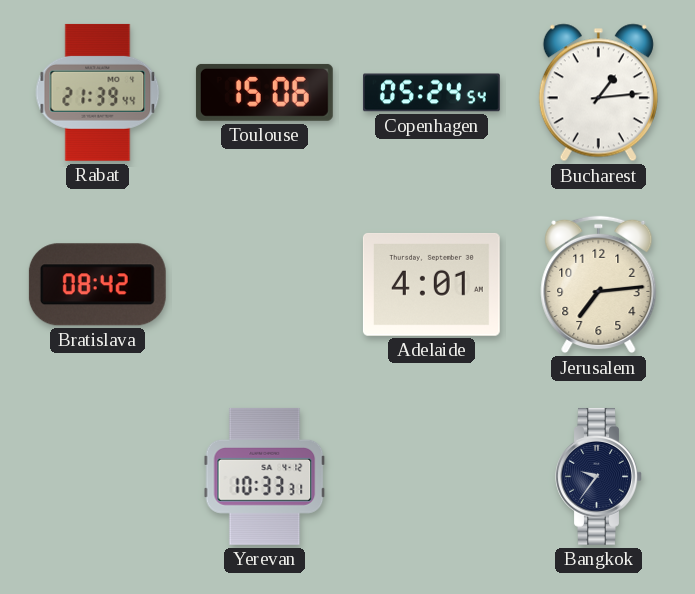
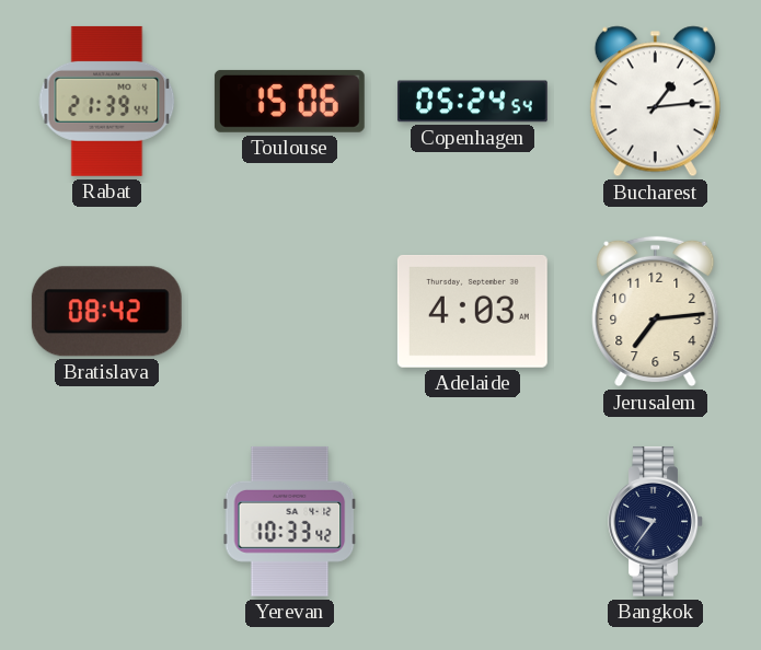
Adelaide: 4:01 -> 4:03
Yerevan: 10:33:31 -> 10:33:42
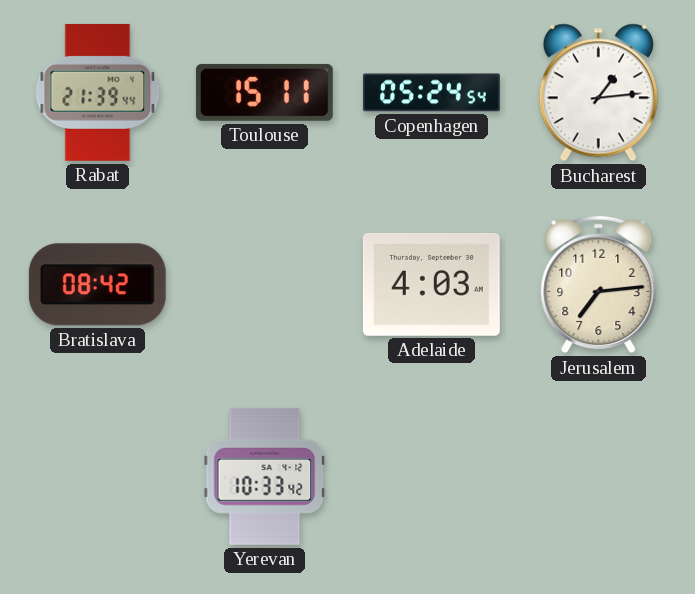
Toulouse: 15:06 -> 15:11
Bangkok: 9:36 -> none
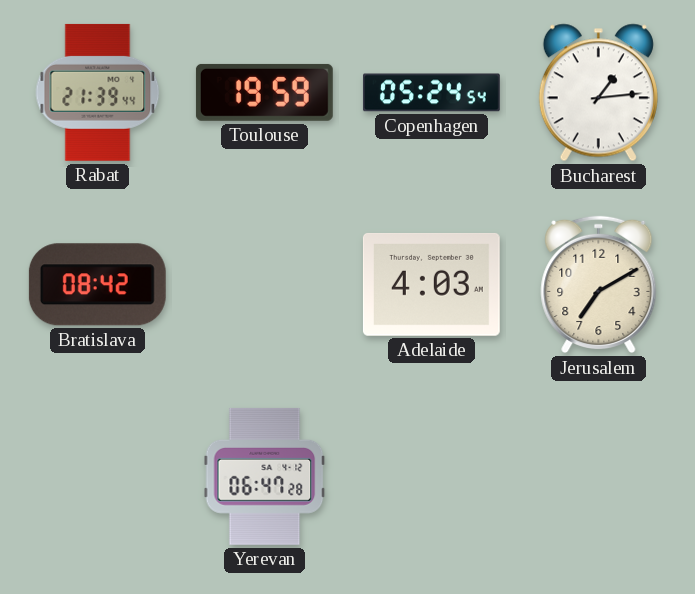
Toulouse: 15:11 -> 19:59
Jerusalem: 7:14 -> 7:10
Yerevan: 10:33 -> 06:47
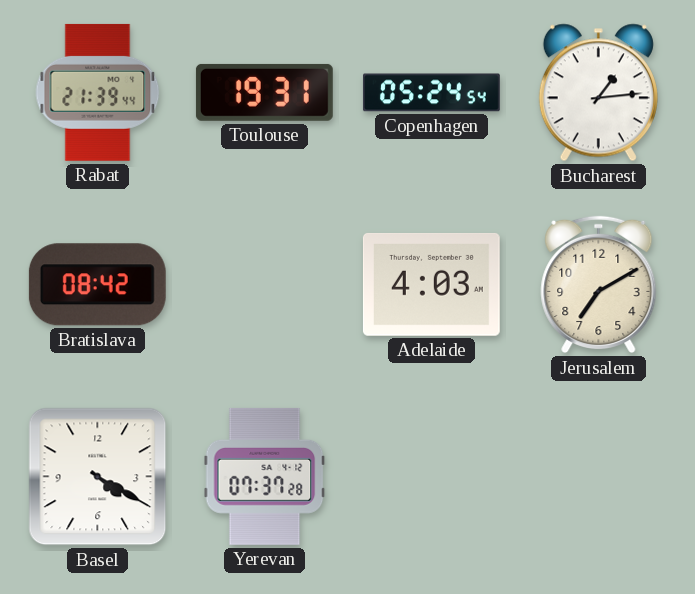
Toulouse: 19:59 -> 19:31
Basel: none -> 4:20
Yerevan: 06:47 -> 07:37
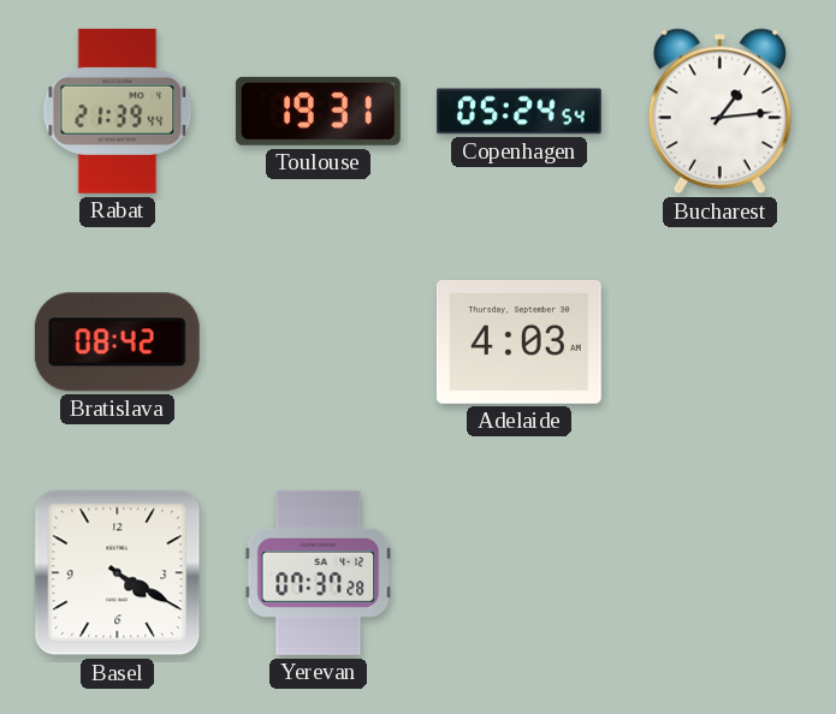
Jerusalem: 7:10 -> none
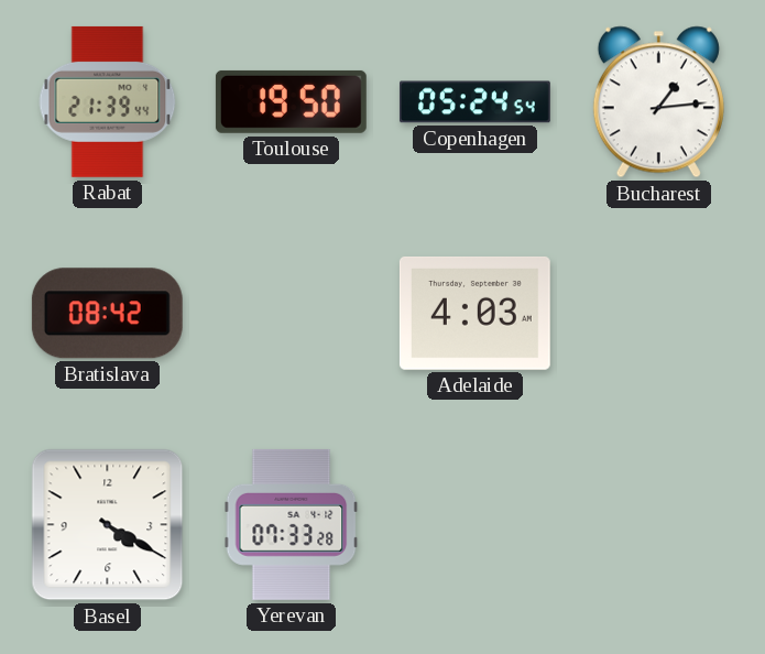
Toulouse: 19:31 -> 19:50
Yerevan: 07:37 -> 07:33
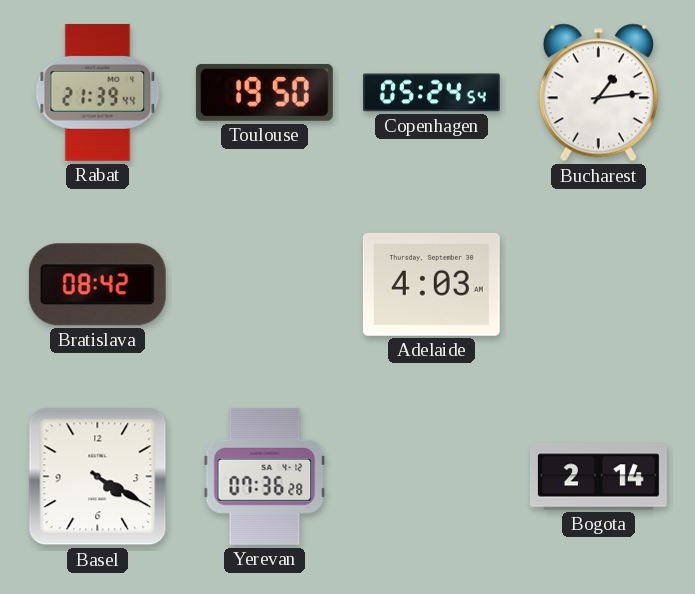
Yerevan: 07:33 -> 07:36
Bogota: none -> 2:14
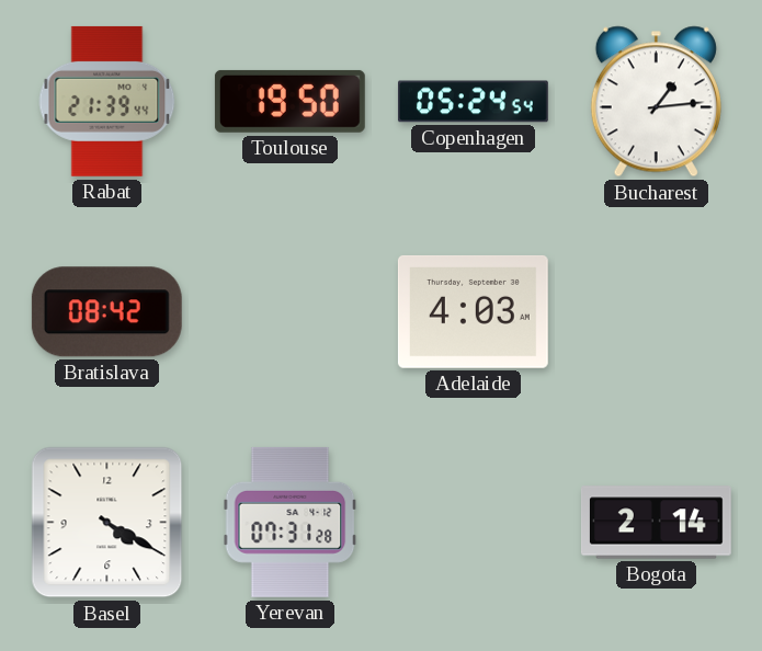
Yerevan: 07:36 -> 07:31
